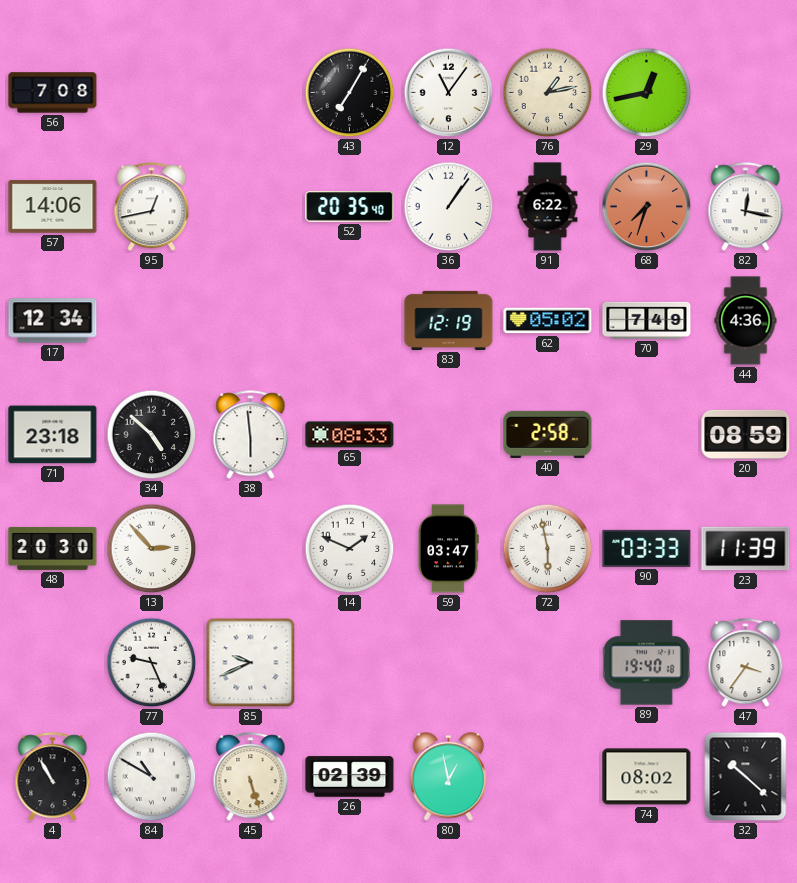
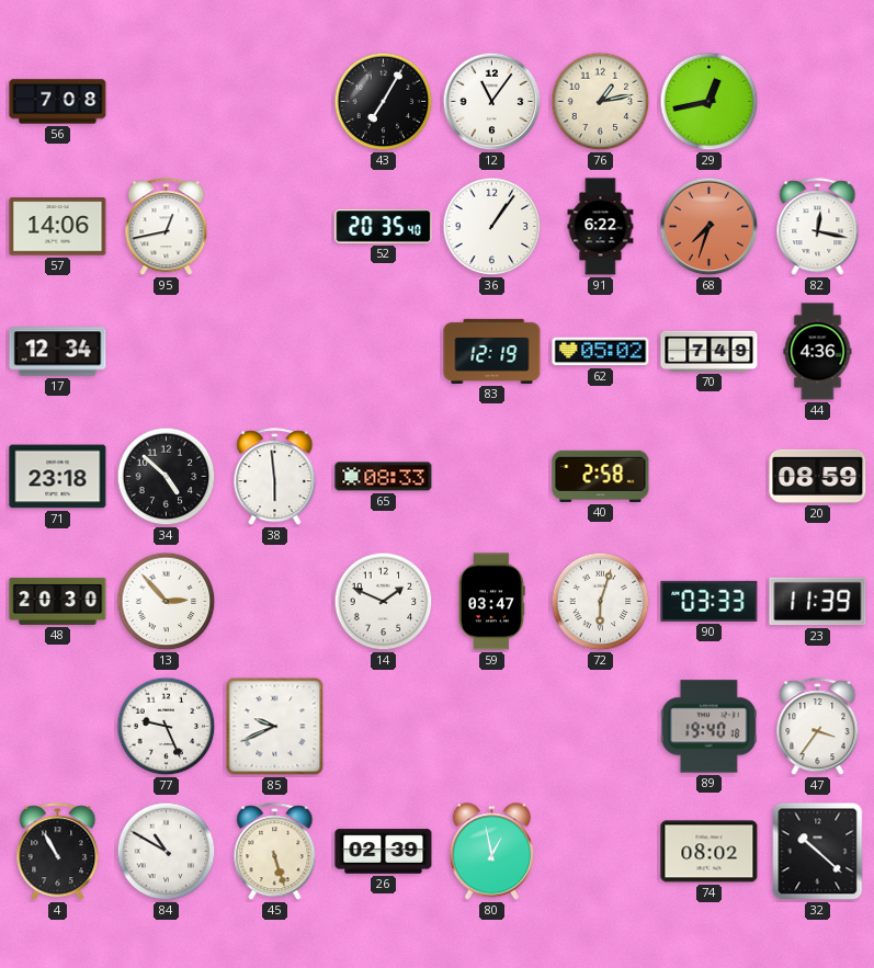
72: 5:58 -> 6:03
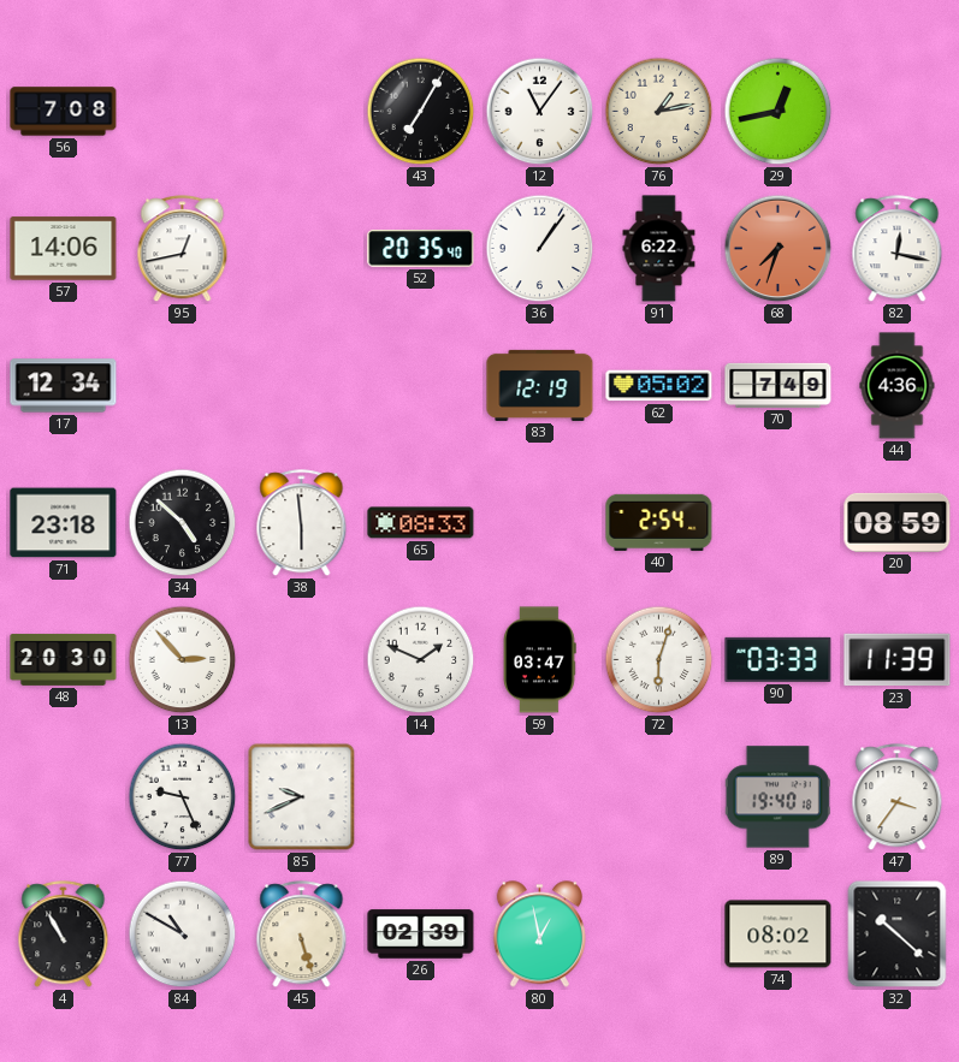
40: 2:58 -> 2:54
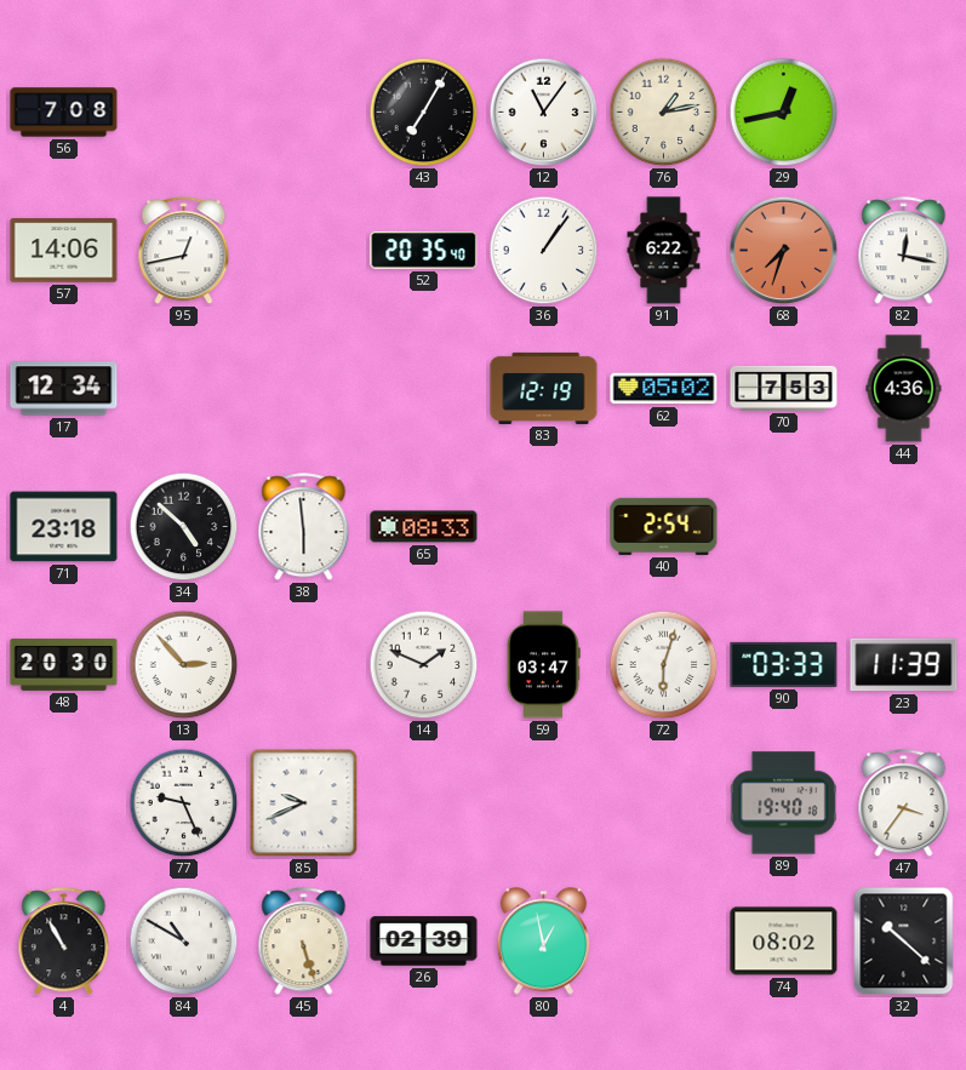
70: 7:49 -> 7:53
20: 08:59 -> none
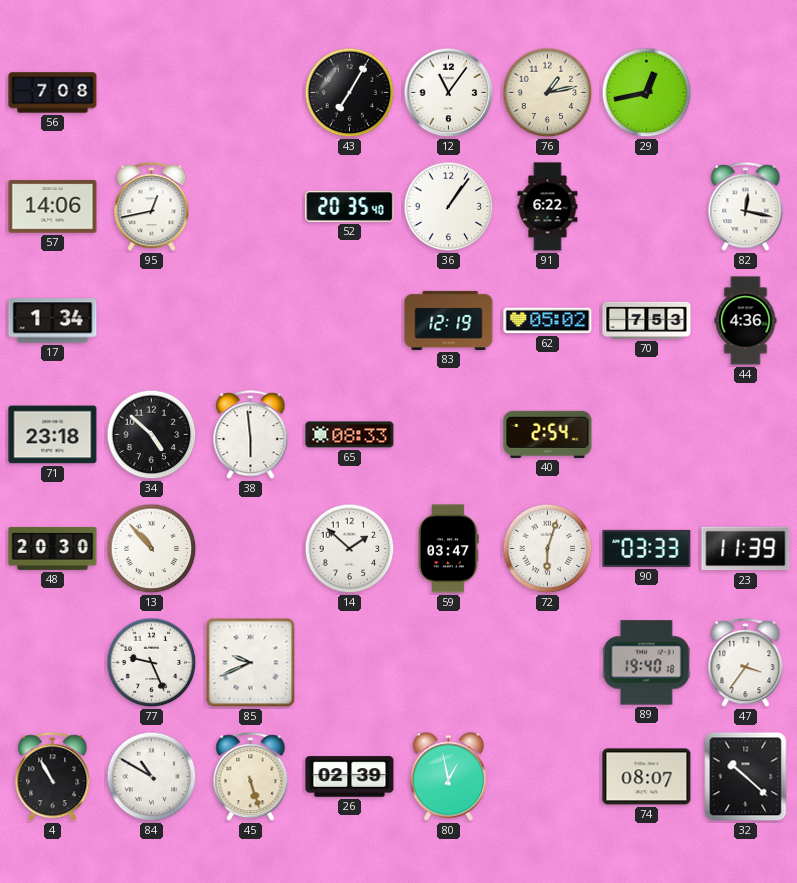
68: 7:33 -> none
17: 12:34 -> 1:34
13: 2:53 -> 10:53
14: 1:49 -> 1:52
74: 08:02 -> 08:07
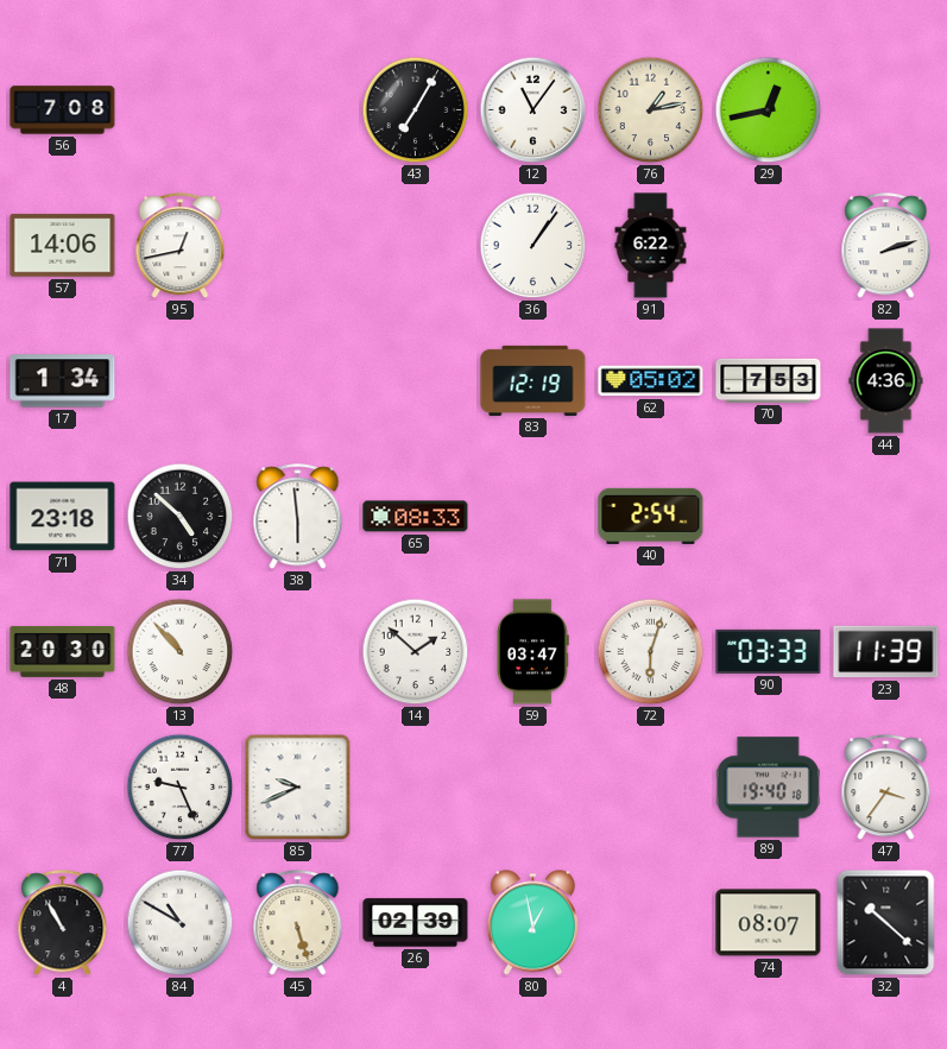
52: 20:35 -> none
82: 12:17 -> 2:12
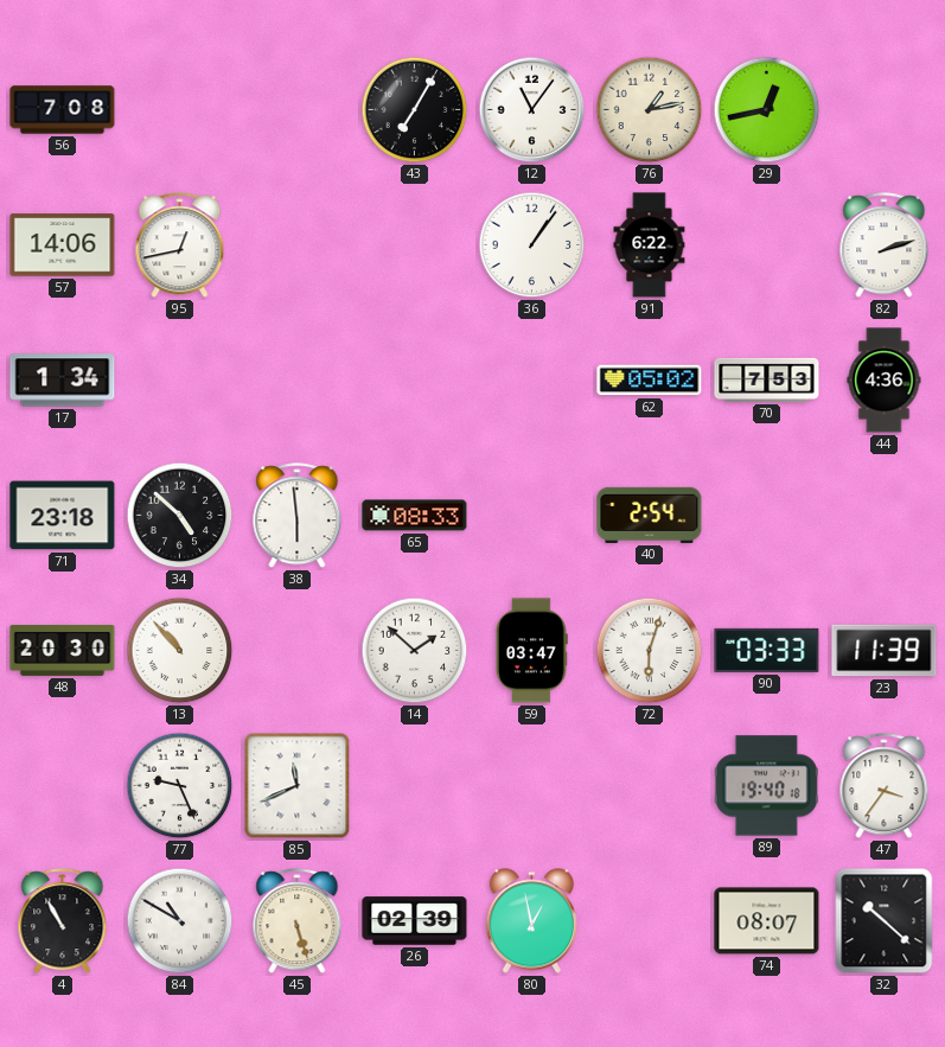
83: 12:19 -> none
85: 9:41 -> 11:41
